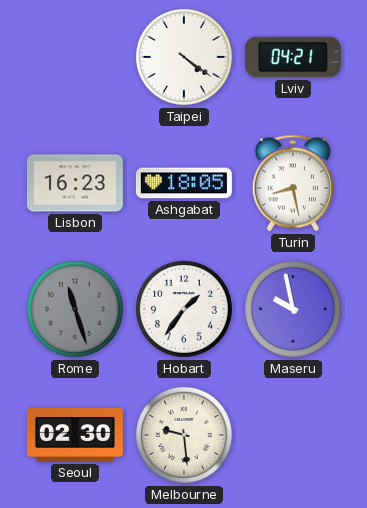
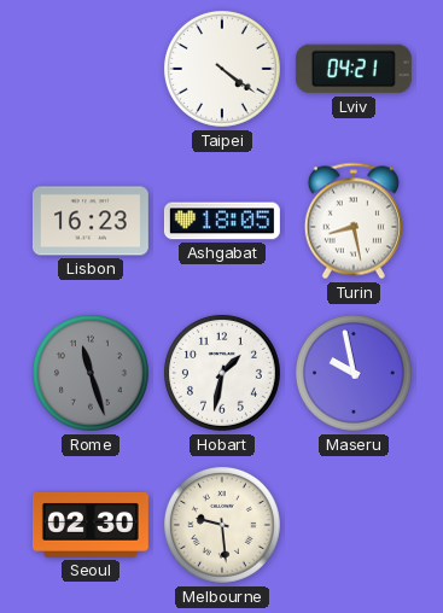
Hobart: 1:36 -> 1:32
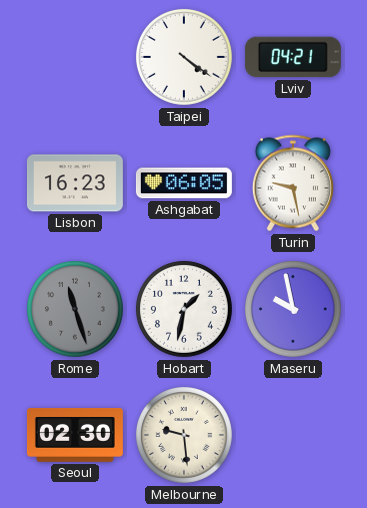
Ashgabat: 18:05 -> 06:05
Turin: 8:28 -> 9:28
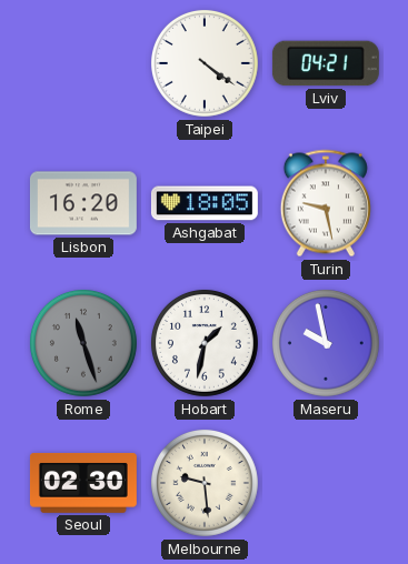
Lisbon: 16:23 -> 16:20
Ashgabat: 06:05 -> 18:05
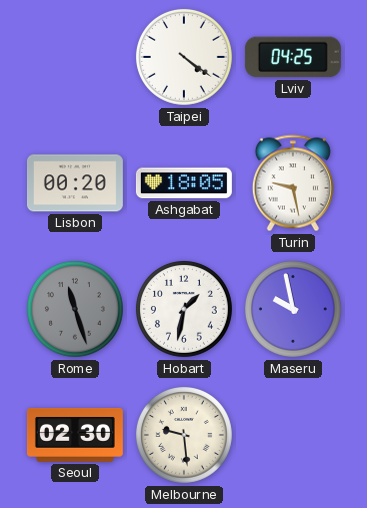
Lviv: 04:21 -> 04:25
Lisbon: 16:20 -> 00:20
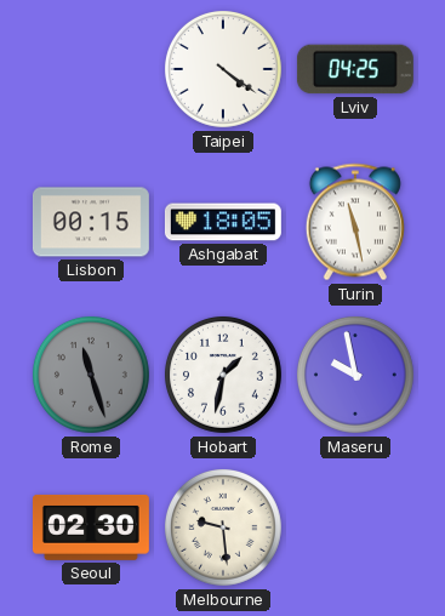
Lisbon: 00:20 -> 00:15
Turin: 9:28 -> 11:28
